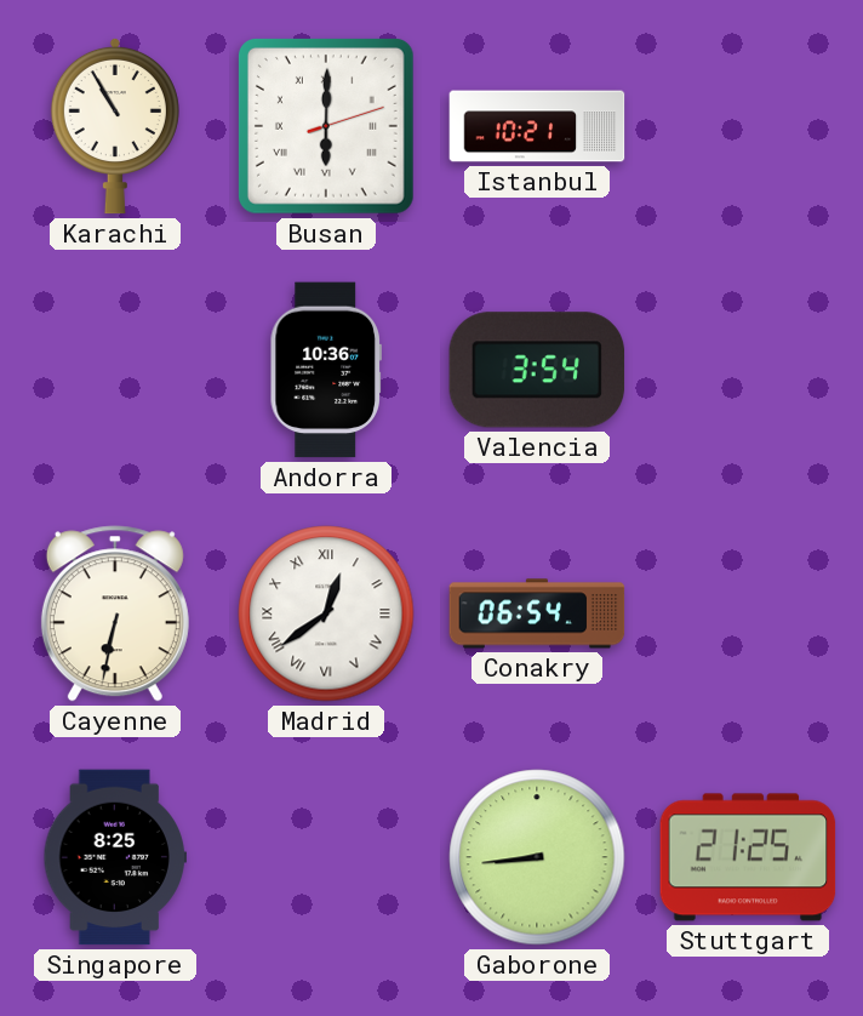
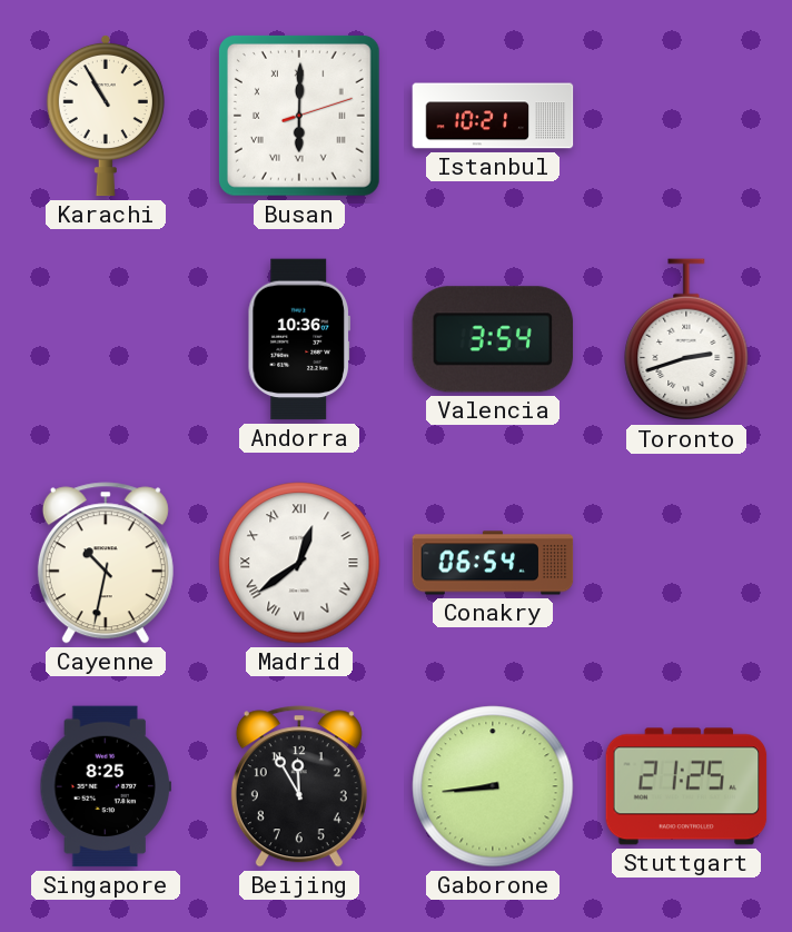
Toronto: none -> 2:42
Cayenne: 6:32 -> 10:32
Beijing: none -> 11:55
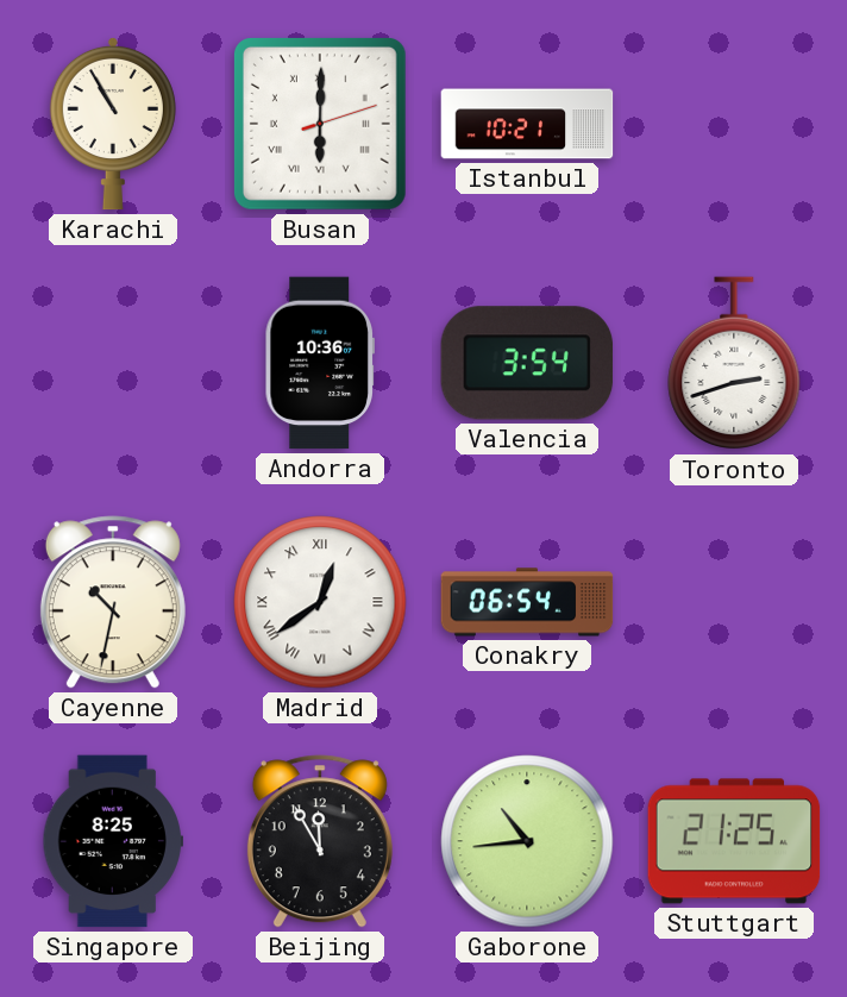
Gaborone: 8:44 -> 10:44
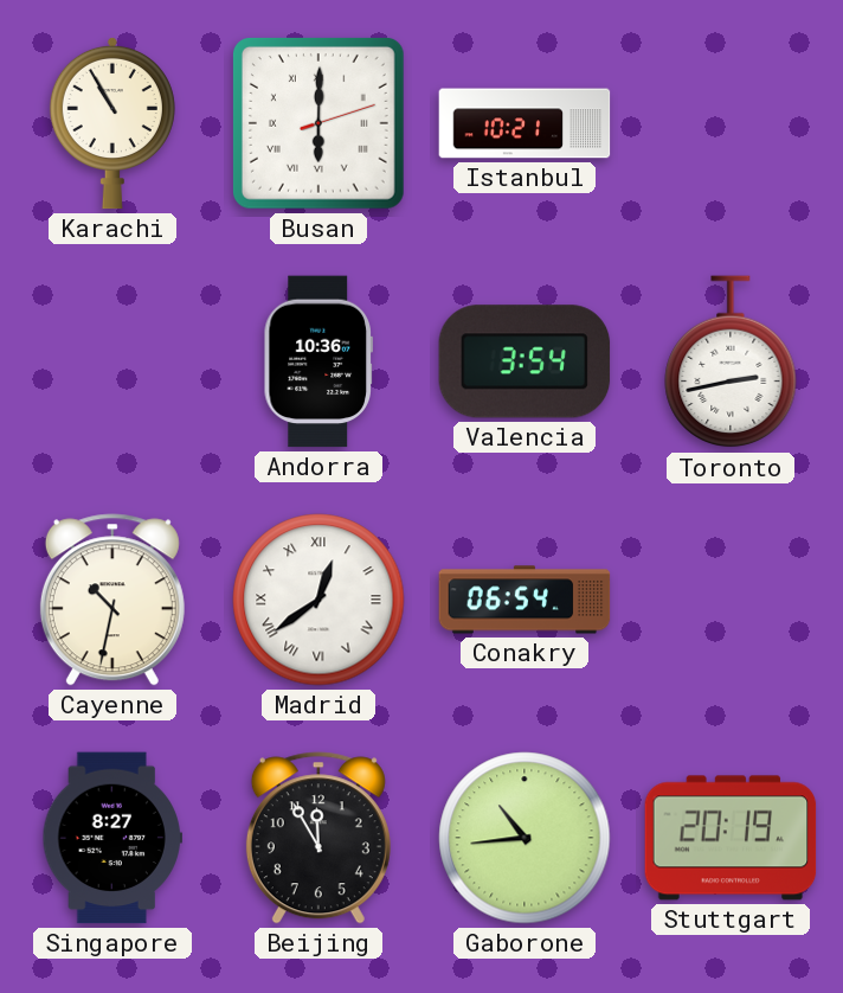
Toronto: 2:42 -> 2:43
Singapore: 8:25 -> 8:27
Stuttgart: 21:25 -> 20:19
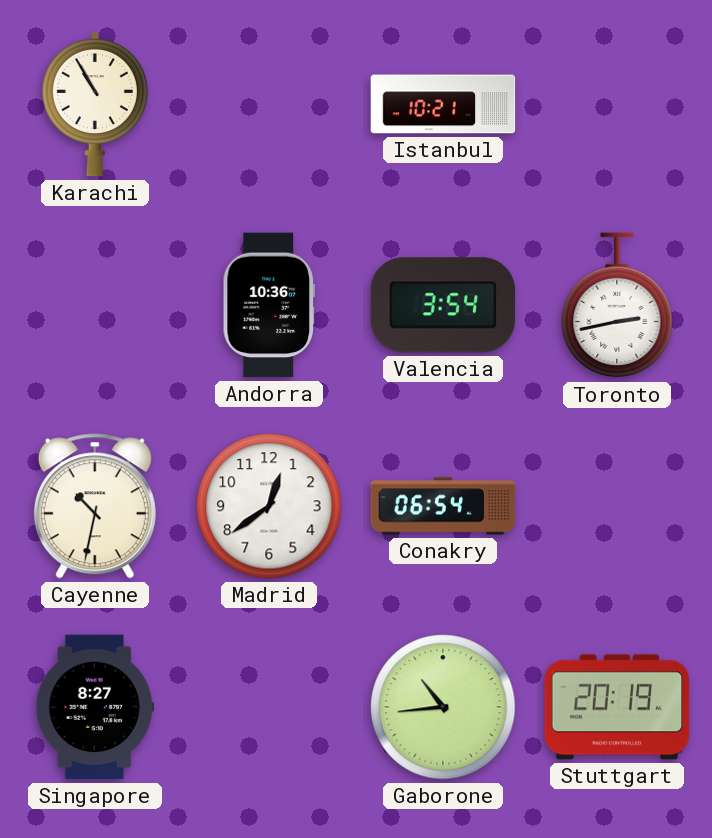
Busan: 6:00 -> none
Madrid numerals: Roman -> Arabic
Beijing: 11:55 -> none
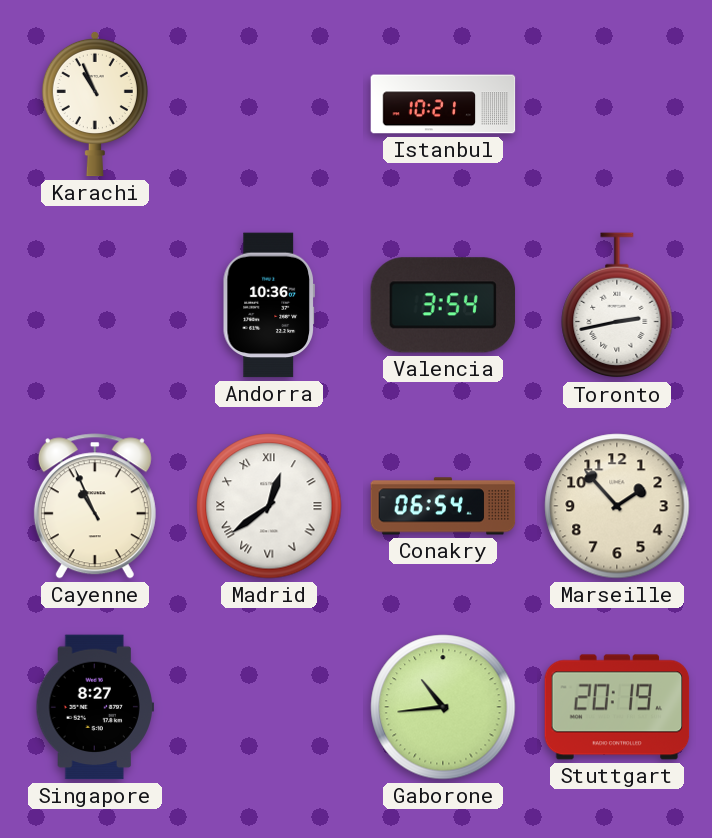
Karachi: 10:55 -> 10:56
Cayenne: 10:32 -> 10:56
Madrid numerals: Arabic -> Roman
Marseille: none -> 1:53
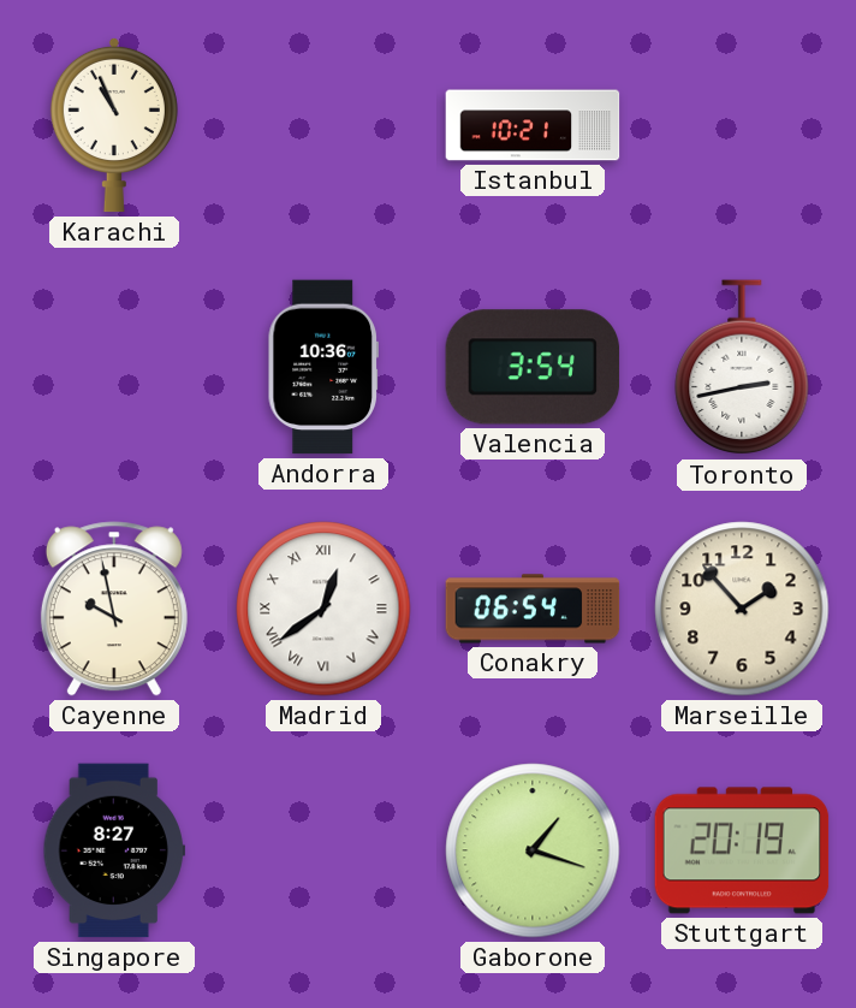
Cayenne: 10:56 -> 9:58
Gaborone: 10:44 -> 1:18
